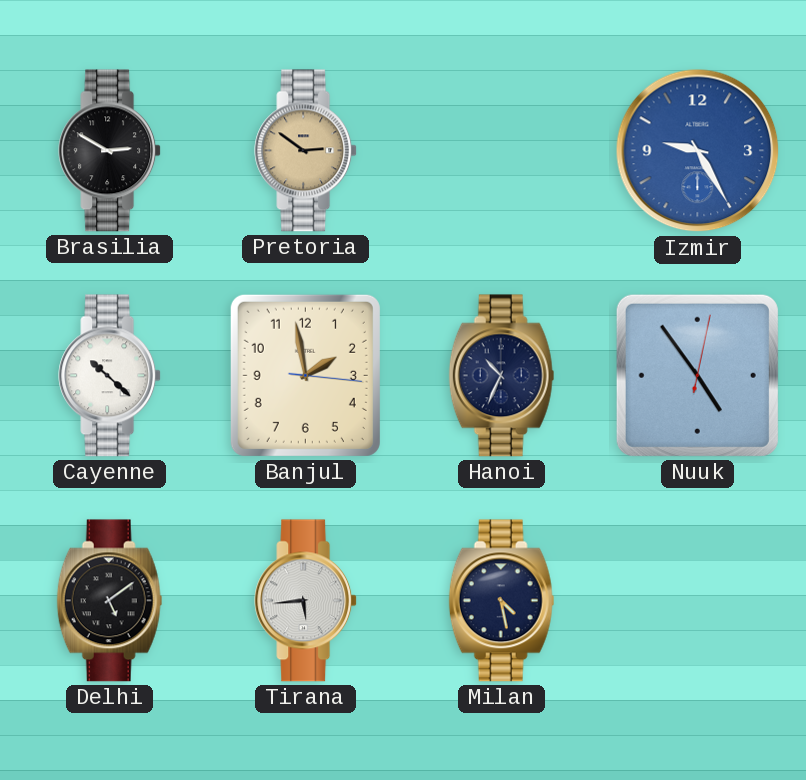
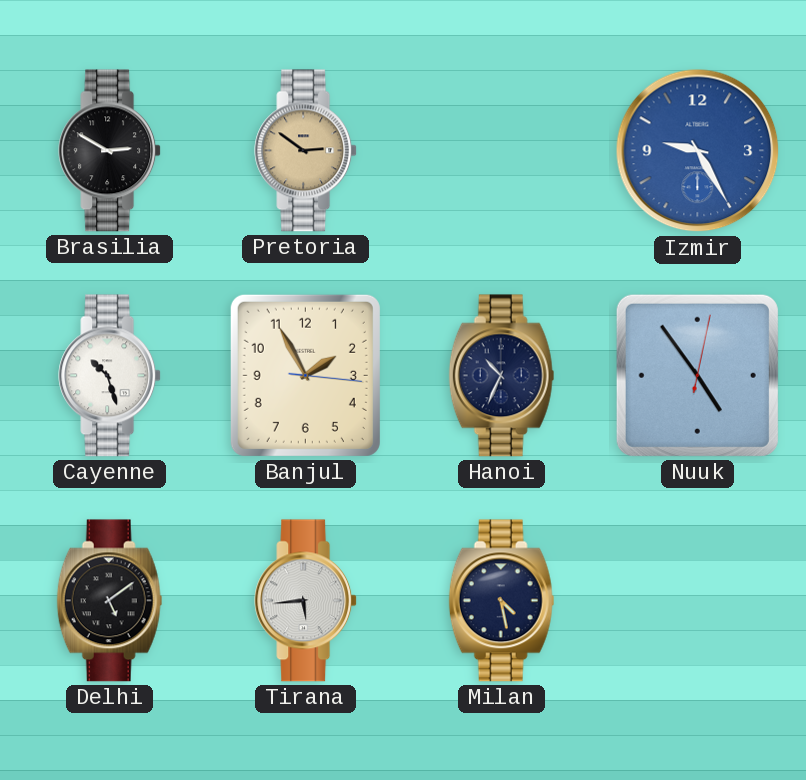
Cayenne: 10:22 -> 10:27
Banjul: 1:58 -> 1:55
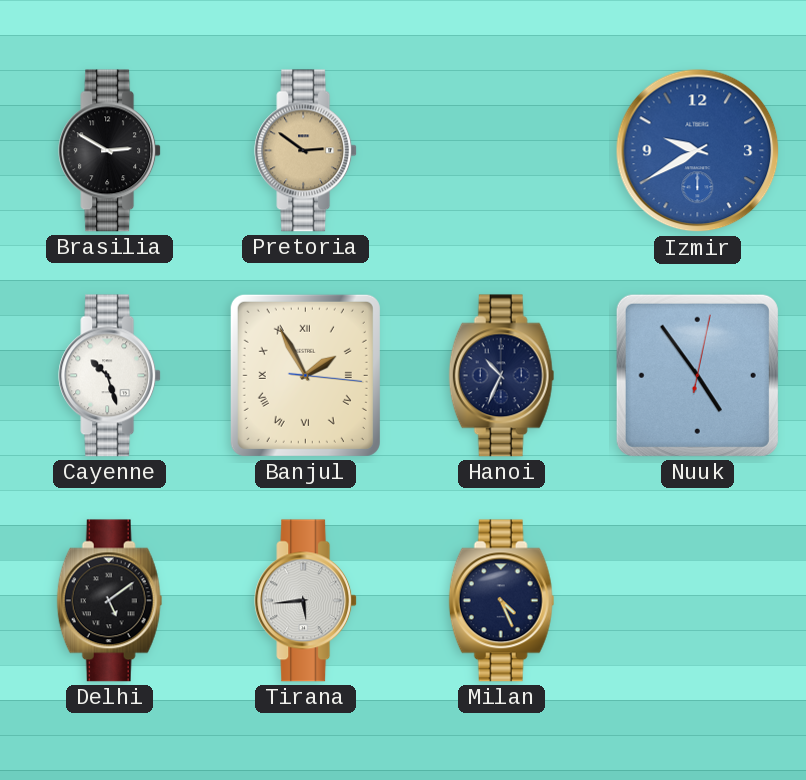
Izmir: 9:25 -> 9:40
Banjul numerals: Arabic -> Roman
Milan: 4:28 -> 4:26
